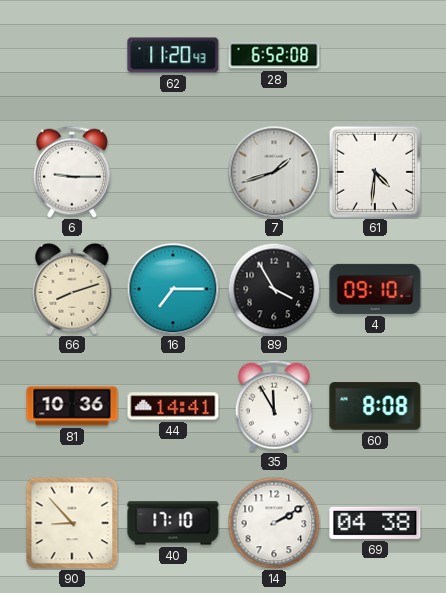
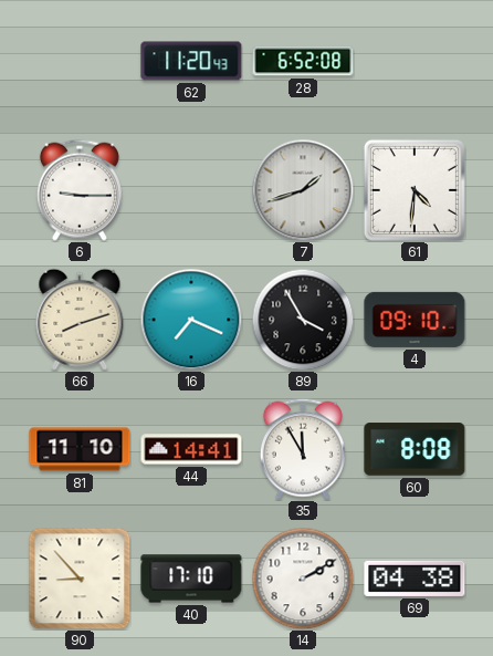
16: 7:15 -> 7:19
81: 10:36 -> 11:10
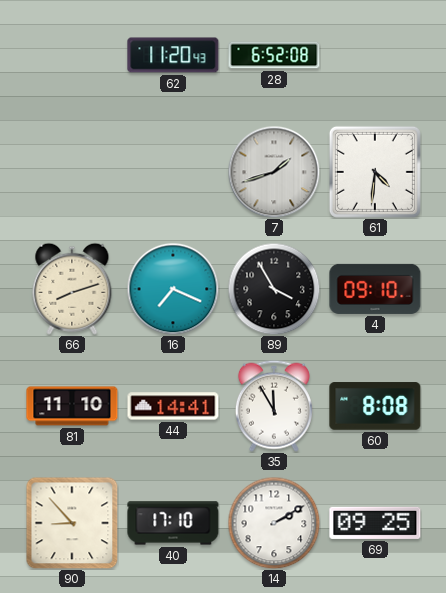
6: 9:15 -> none
69: 04:38 -> 09:25
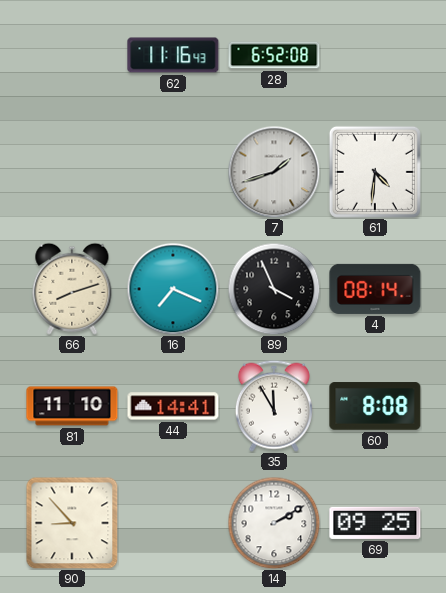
62: 11:20 -> 11:16
89: 3:55 -> 3:56
4: 09:10 -> 08:14
40: 17:10 -> none
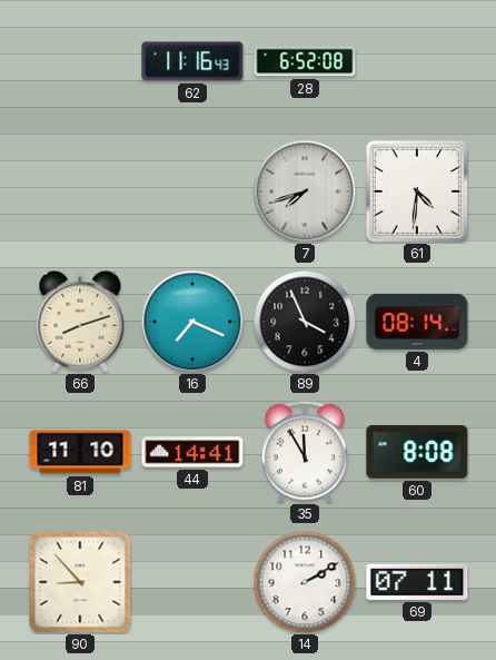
7: 1:42 -> 7:42
69: 09:25 -> 07:11
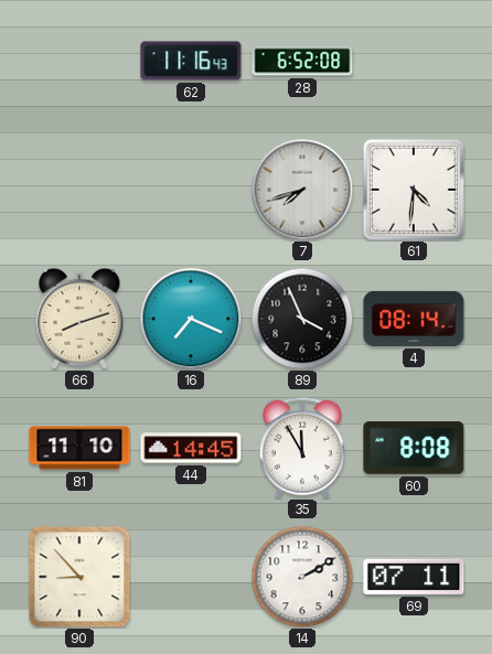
44: 14:41 -> 14:45
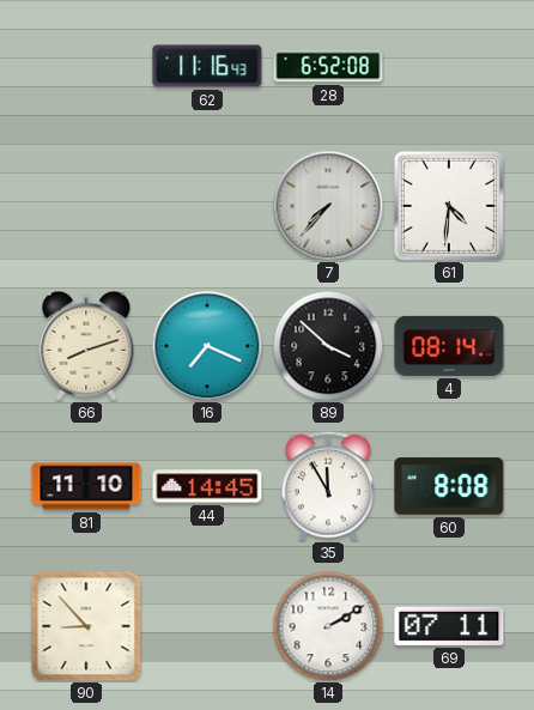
7: 7:42 -> 7:37
89: 3:56 -> 3:52
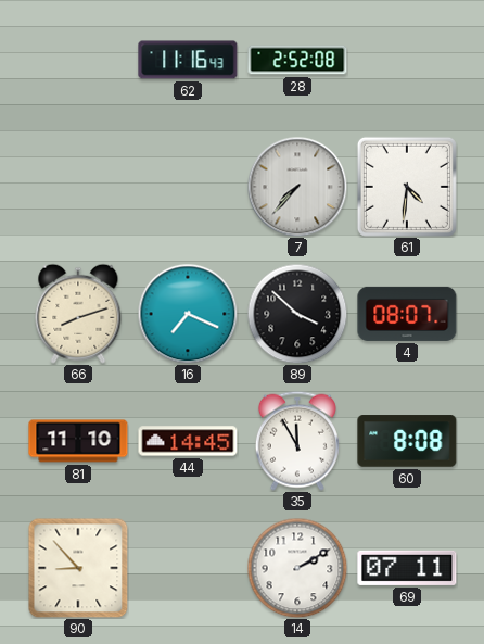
28: 6:52 -> 2:52
4: 08:14 -> 08:07
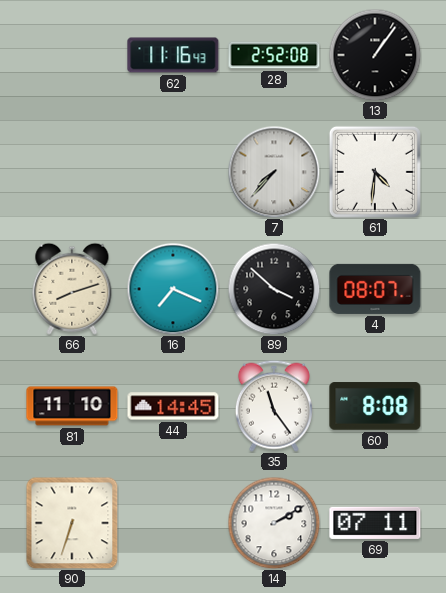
13: none -> 1:06
35: 11:55 -> 11:24
90: 8:53 -> 6:33
